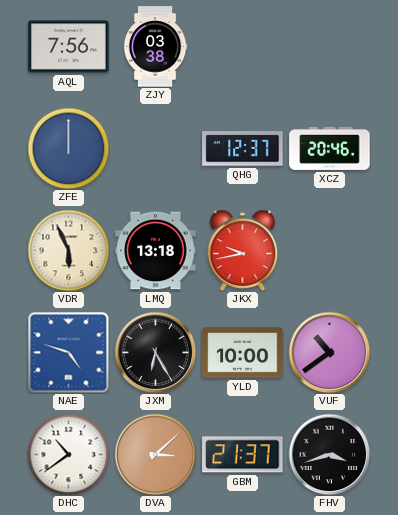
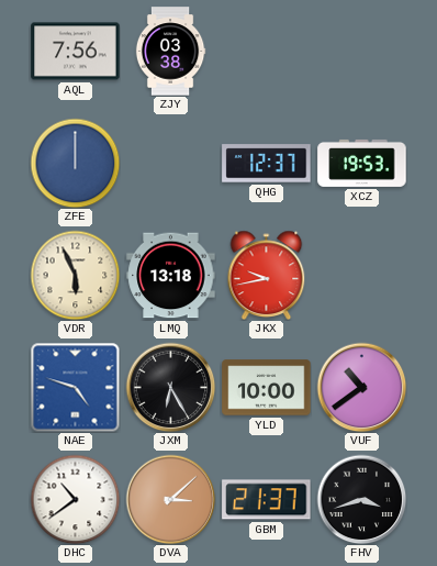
XCZ: 20:46 -> 19:53
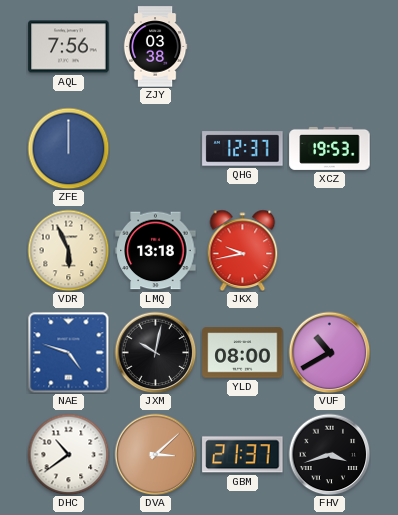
JXM: 6:25 -> 10:02
YLD: 10:00 -> 08:00
VUF: 10:39 -> 10:40
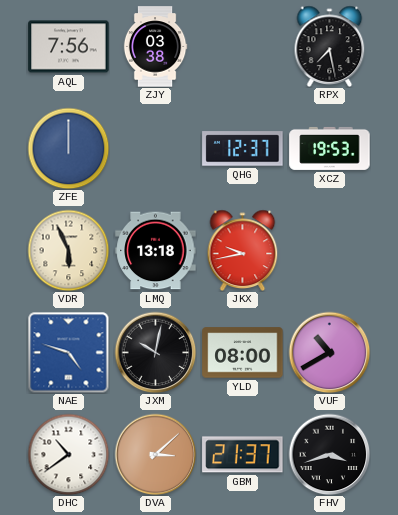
RPX: none -> 7:28
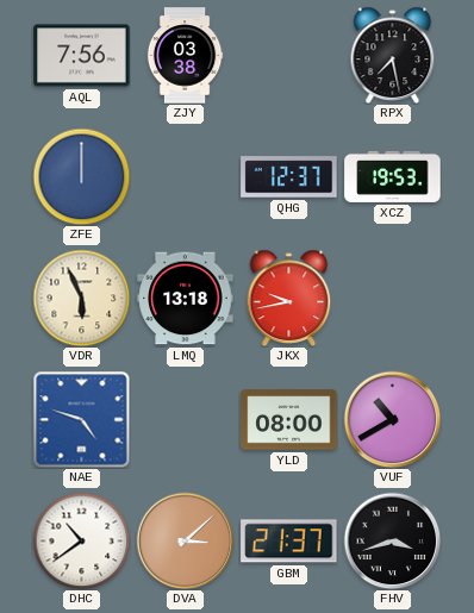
JXM: 10:02 -> none
